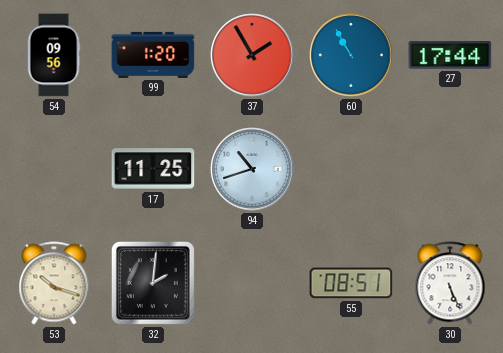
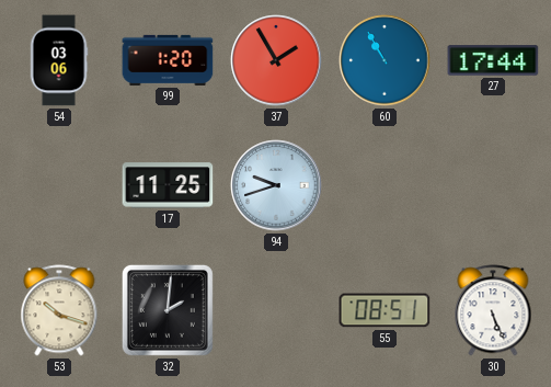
54: 09:56 -> 03:06
94: 10:42 -> 9:42
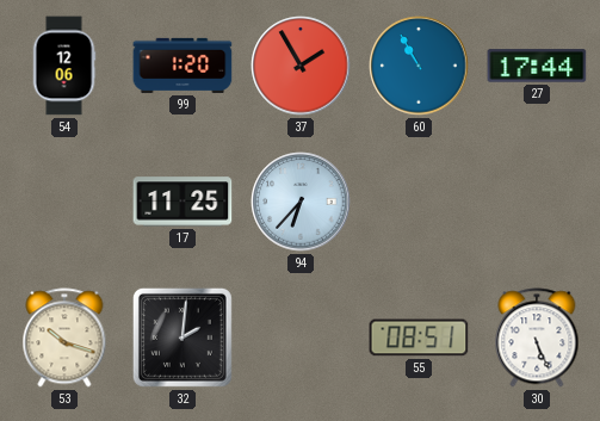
54: 03:06 -> 12:06
94: 9:42 -> 6:37
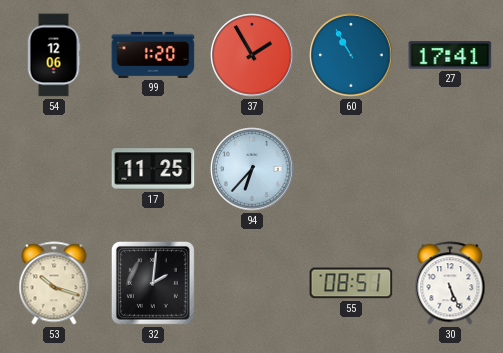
27: 17:44 -> 17:41
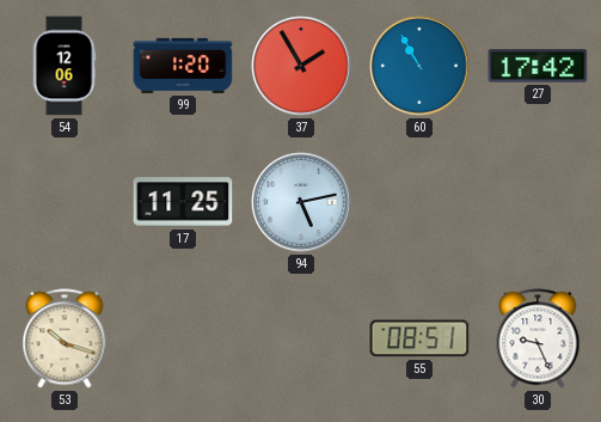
27: 17:41 -> 17:42
94: 6:37 -> 5:13
32: 2:01 -> none
30: 5:26 -> 9:26
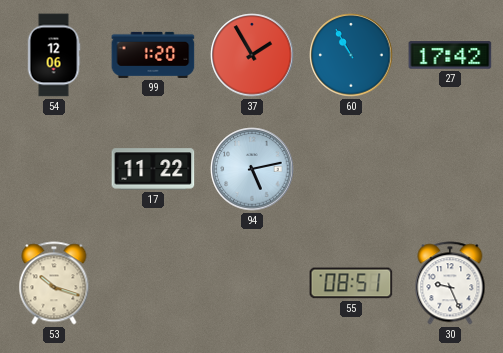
17: 11:25 -> 11:22
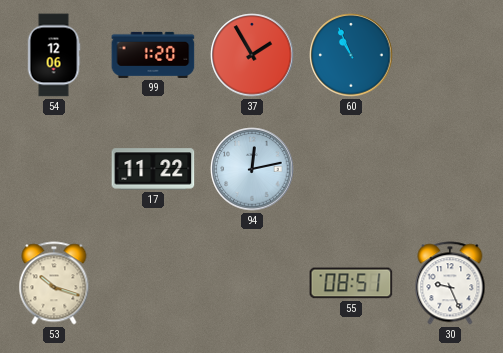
60: 10:55 -> 10:56
27: 17:42 -> none
94: 5:13 -> 12:13
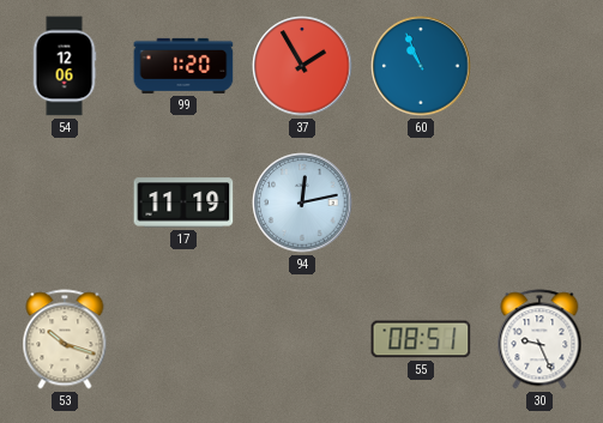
17: 11:22 -> 11:19
